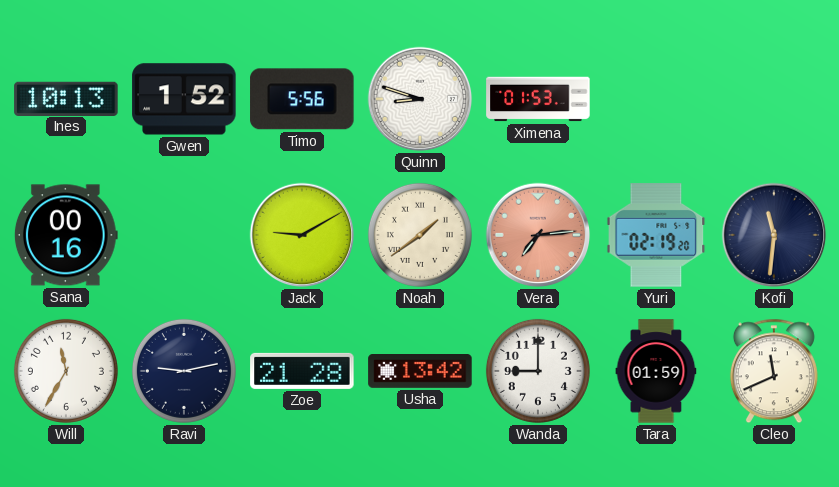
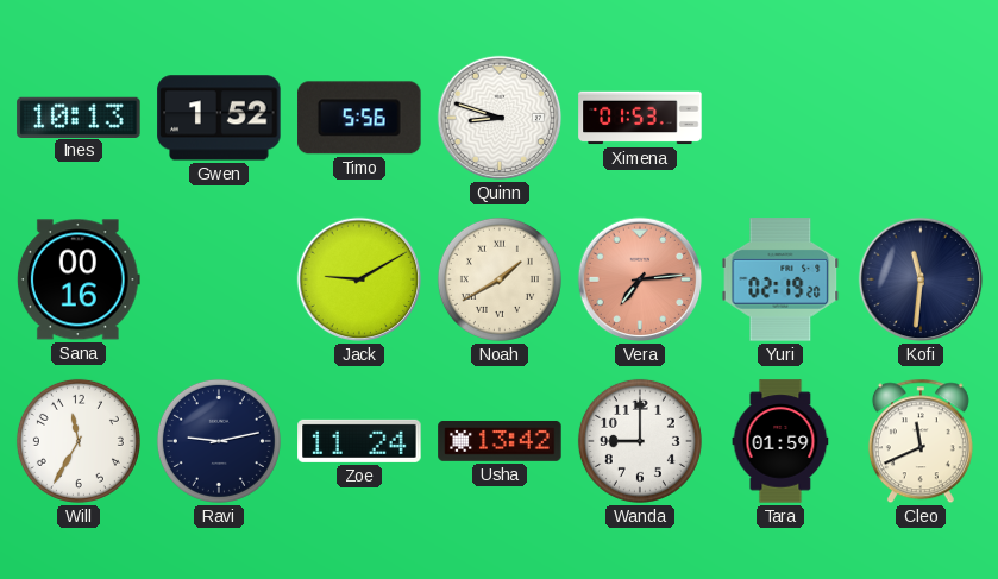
Noah: 1:39 -> 1:40
Zoe: 21:28 -> 11:24
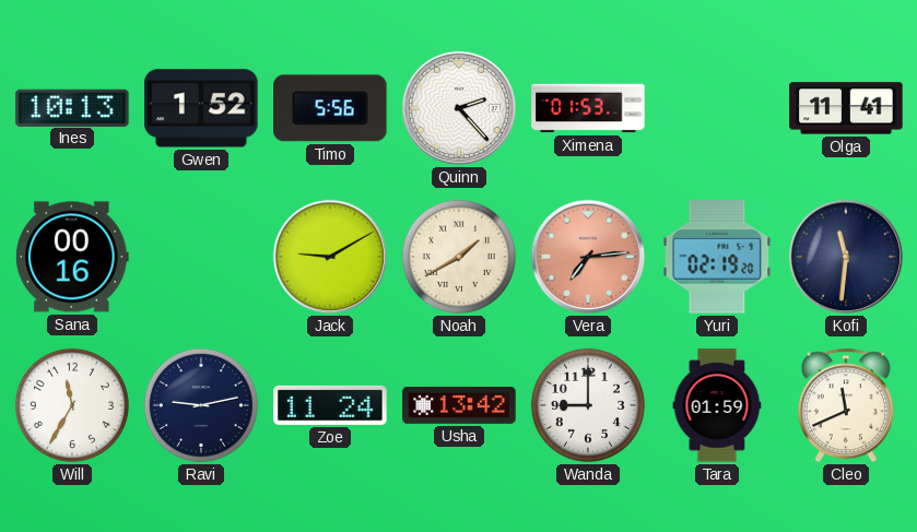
Quinn: 8:48 -> 2:23
Olga: none -> 11:41
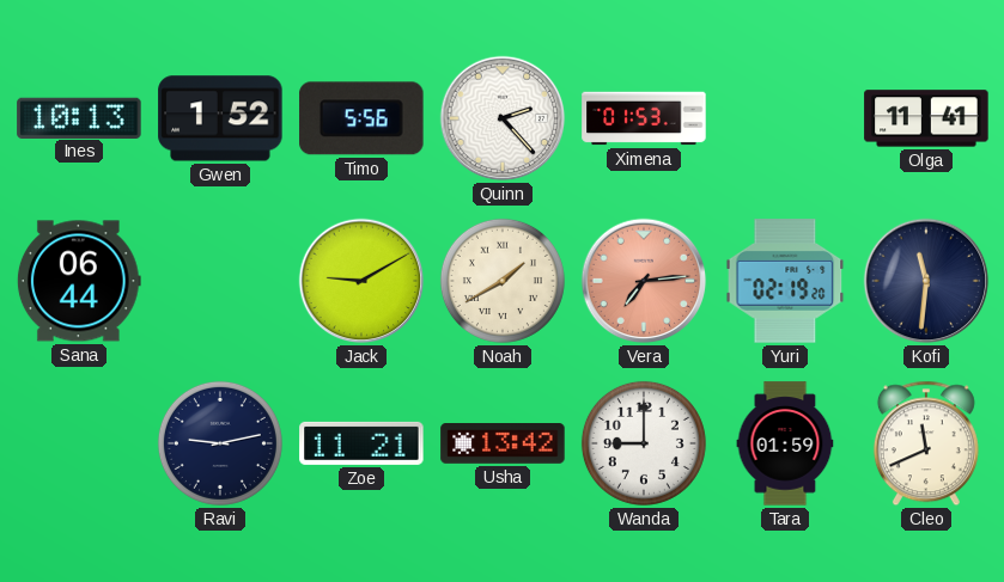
Sana: 00:16 -> 06:44
Will: 11:35 -> none
Zoe: 11:24 -> 11:21
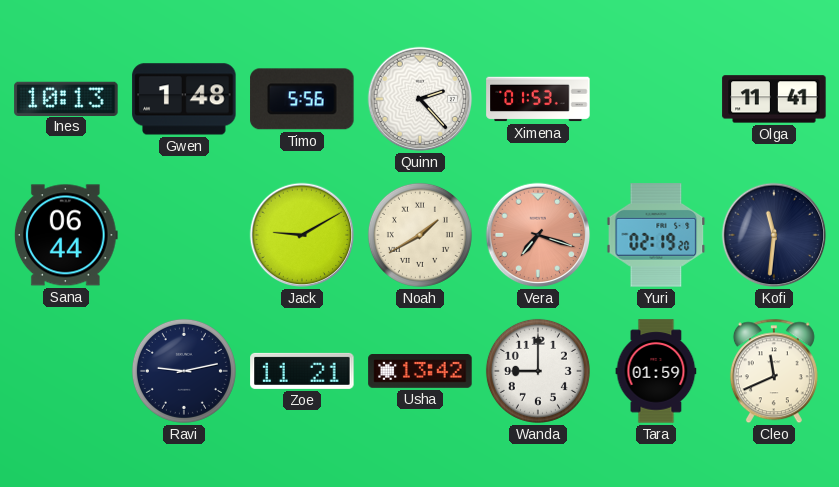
Gwen: 1:52 -> 1:48
Vera: 7:14 -> 7:18
